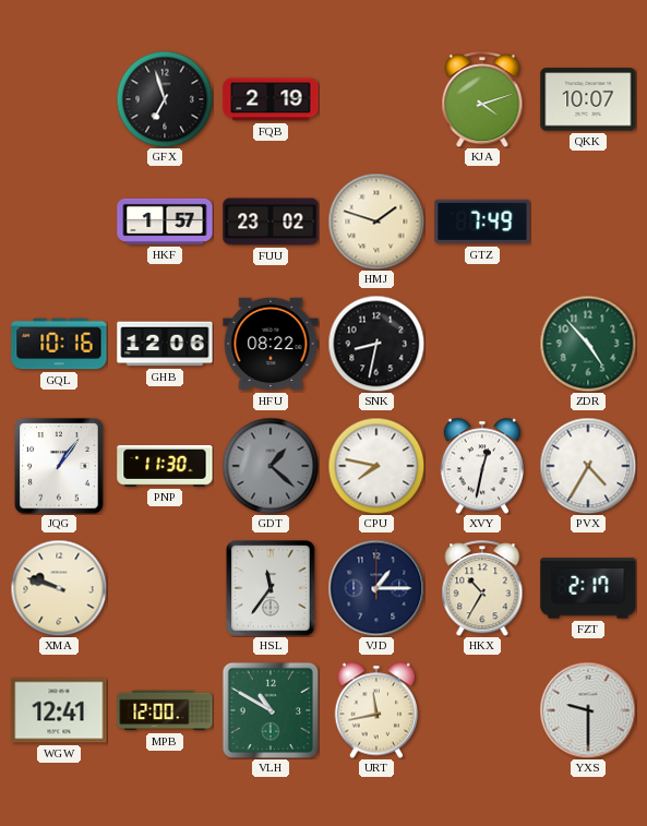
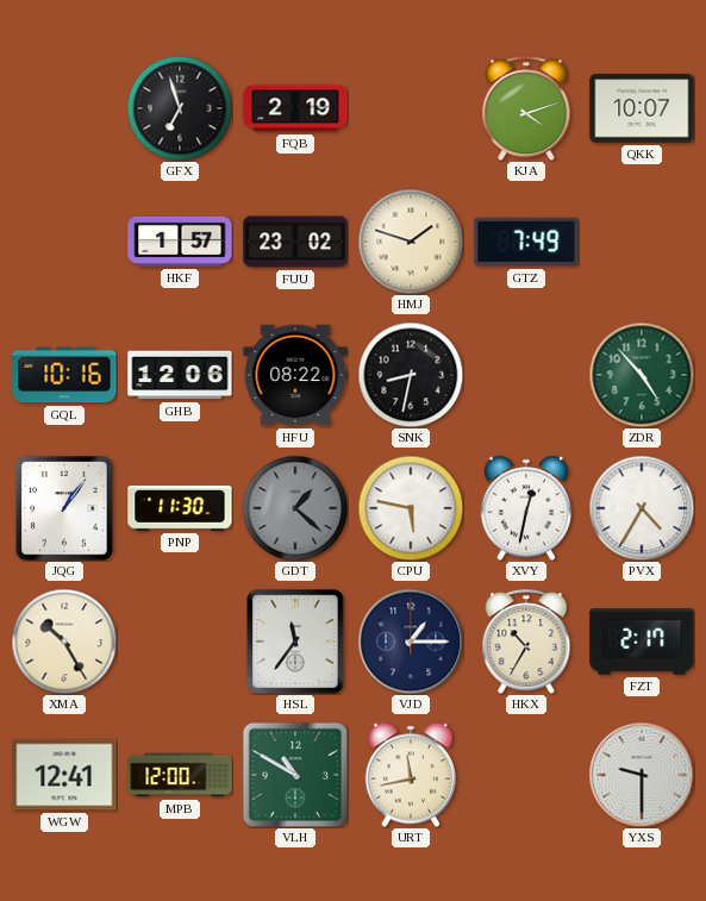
CPU: 7:47 -> 5:47
XMA: 9:48 -> 10:25
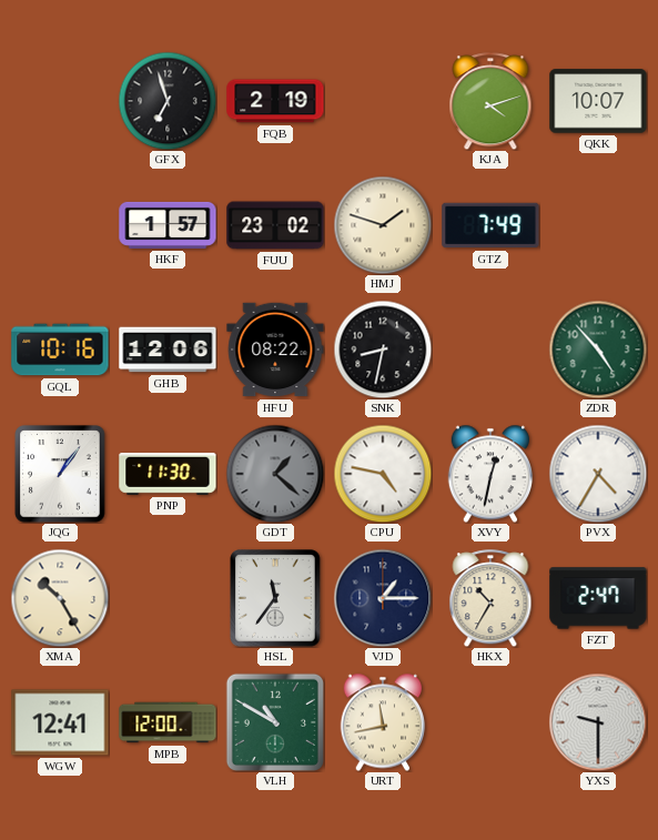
CPU: 5:47 -> 4:47
FZT: 2:17 -> 2:47
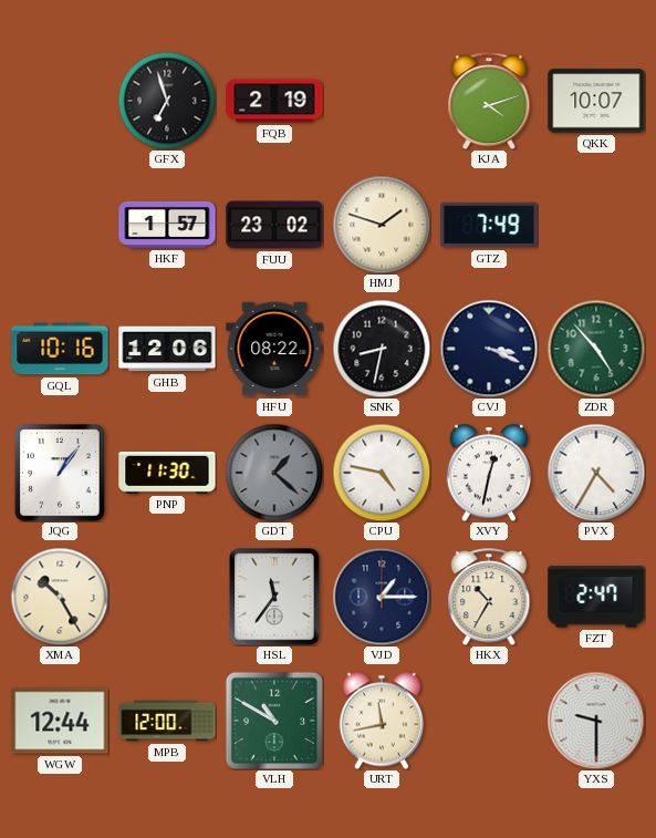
CVJ: none -> 3:19
WGW: 12:41 -> 12:44
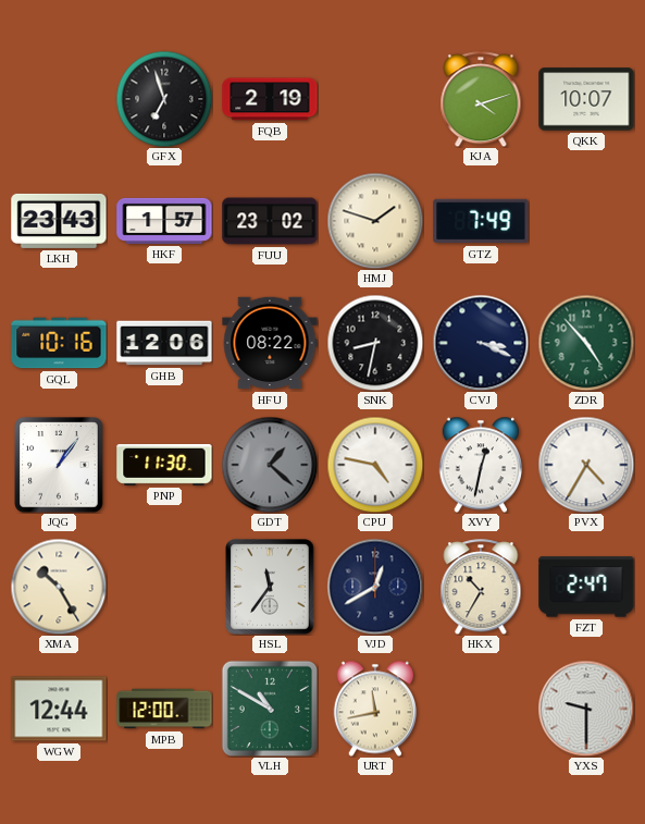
LKH: none -> 23:43
VJD: 1:15 -> 12:40
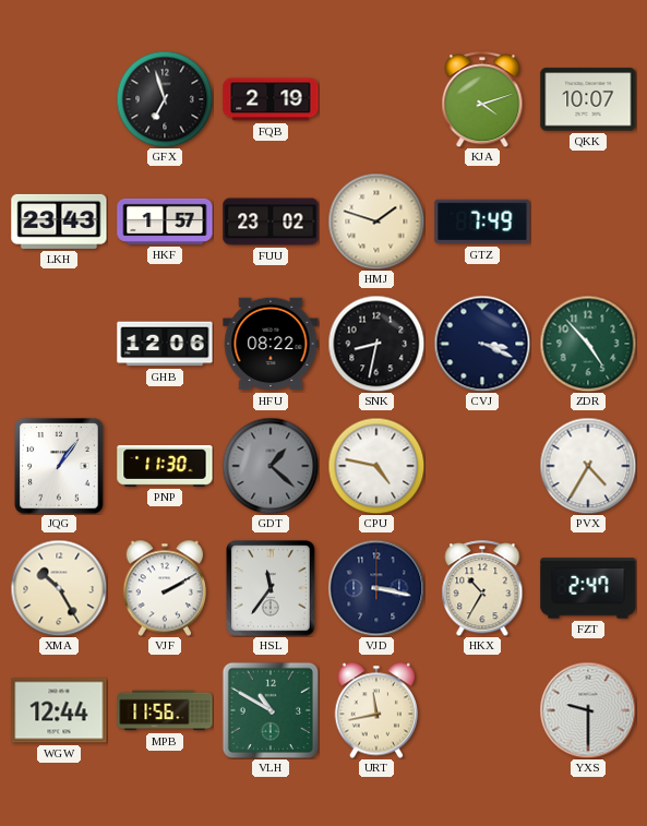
GQL: 10:16 -> none
XVY: 12:32 -> none
VJF: none -> 2:10
VJD: 12:40 -> 3:17
MPB: 12:00 -> 11:56
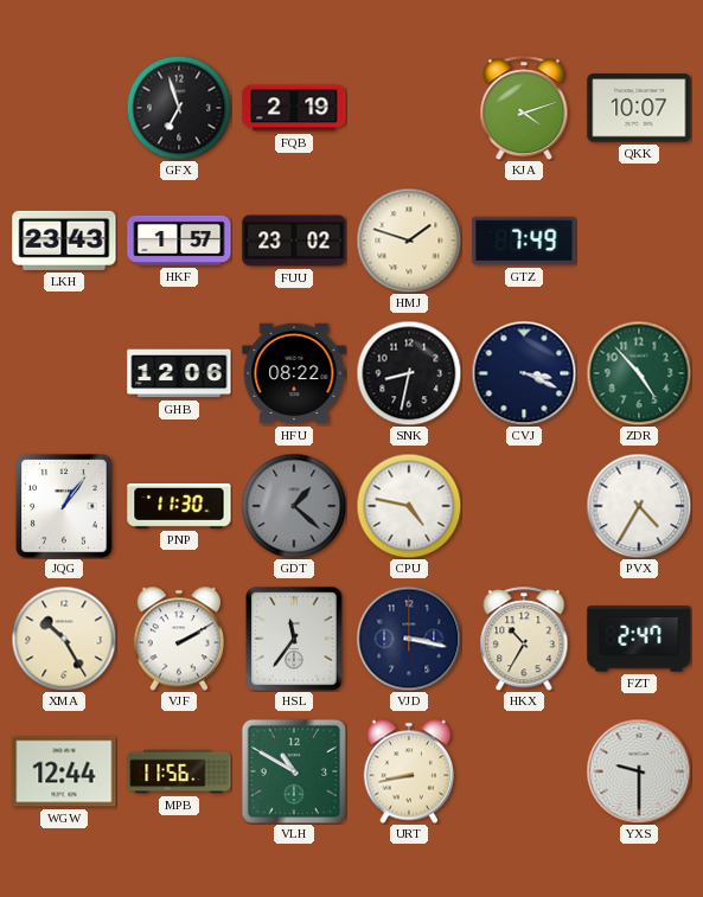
URT: 11:43 -> 8:43
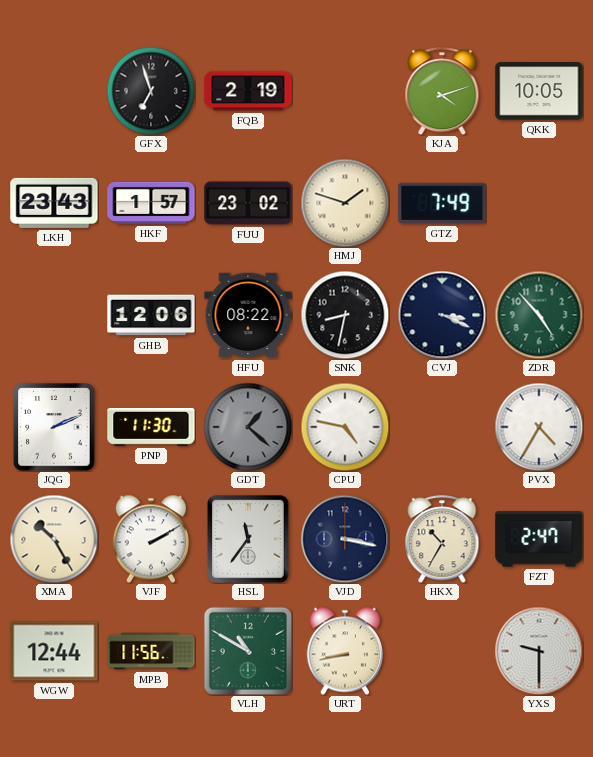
QKK: 10:07 -> 10:05
JQG: 1:06 -> 2:11
